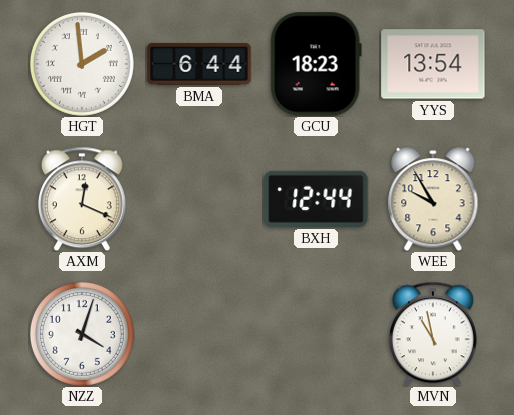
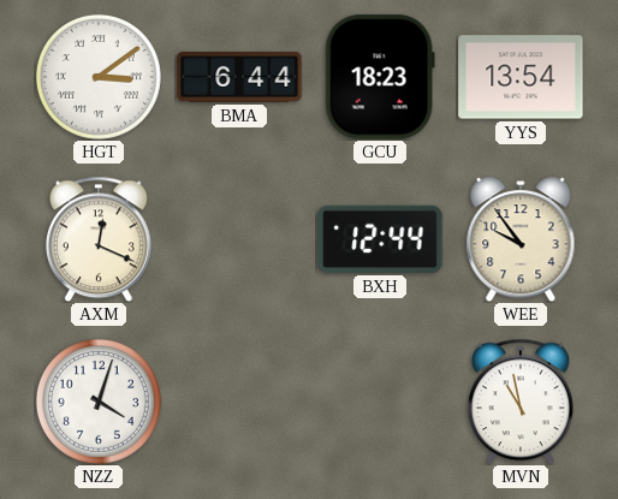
HGT: 1:59 -> 3:09
WEE: 9:55 -> 9:54
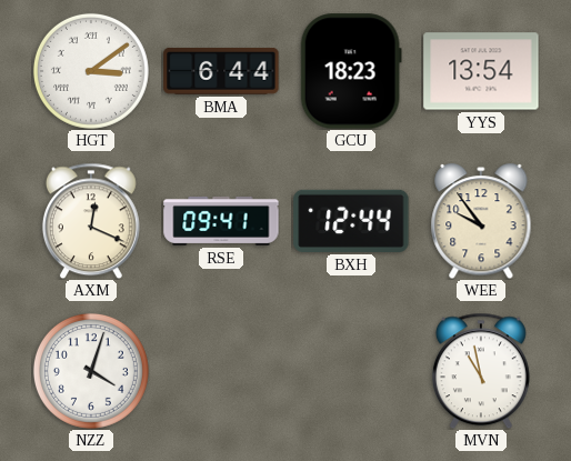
RSE: none -> 09:41
